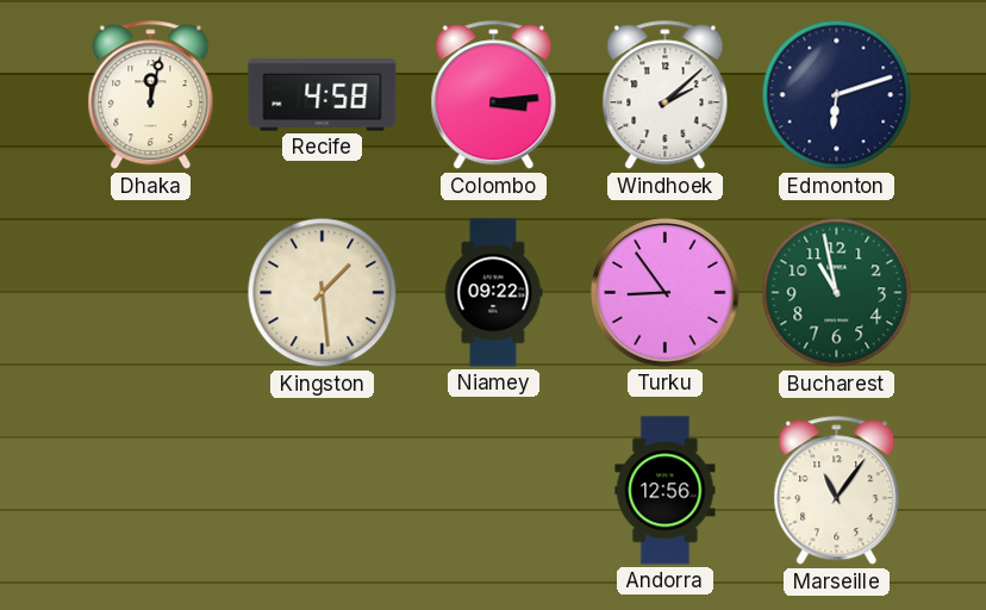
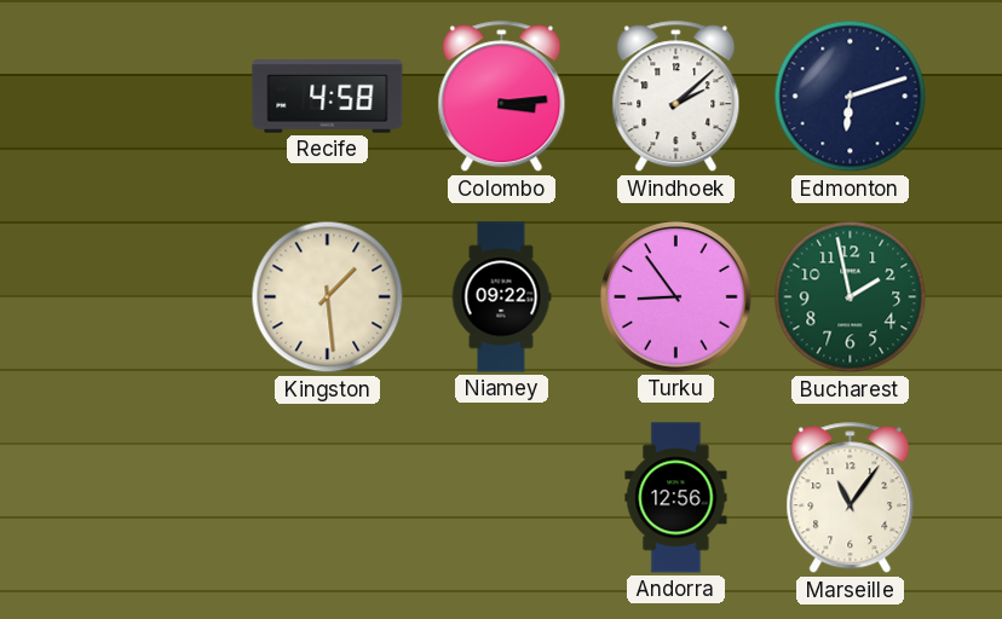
Dhaka: 12:02 -> none
Bucharest: 10:58 -> 1:58
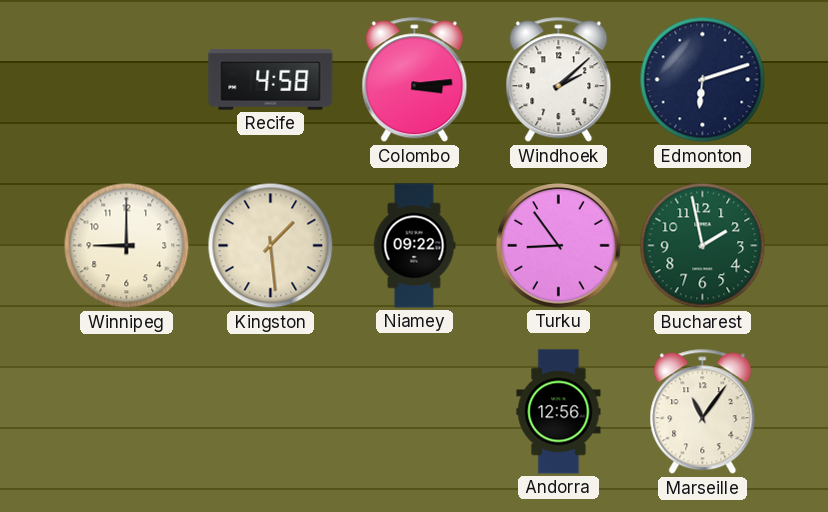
Winnipeg: none -> 9:00
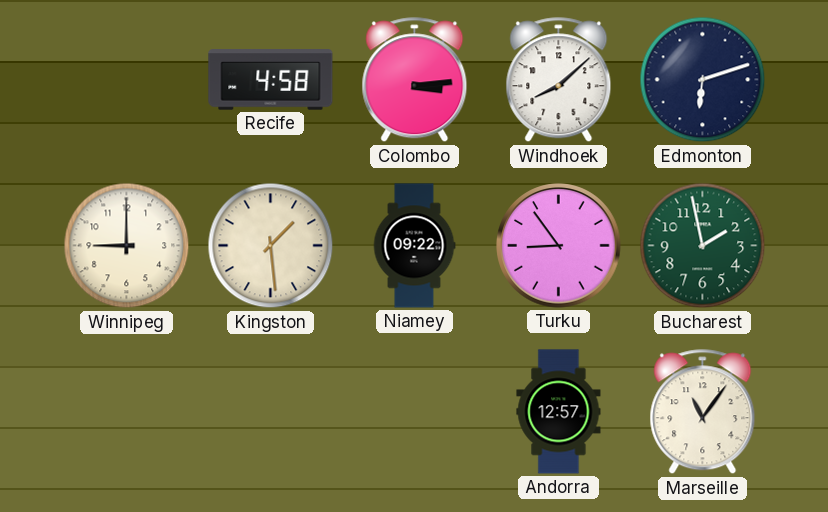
Windhoek: 2:08 -> 8:08
Andorra: 12:56 -> 12:57
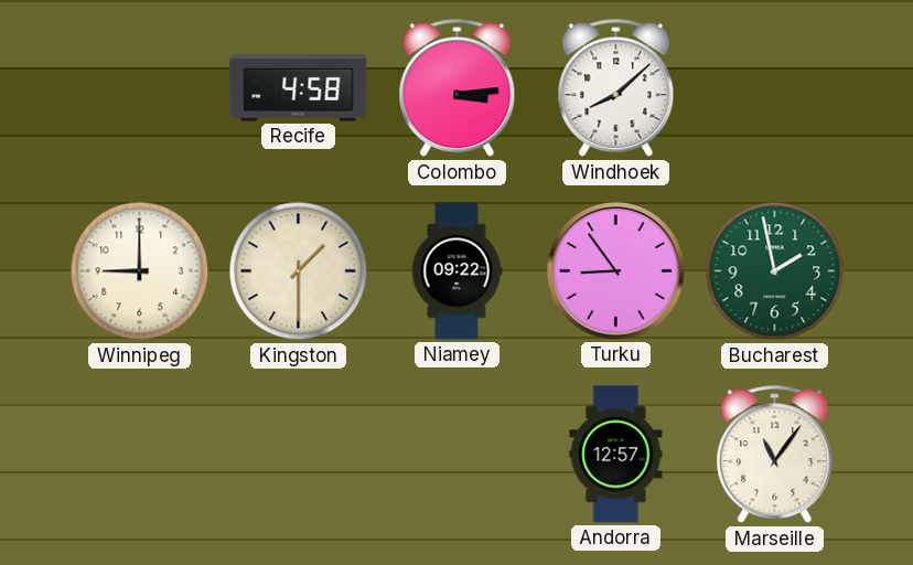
Edmonton: 6:12 -> none
Kingston: 1:29 -> 1:30
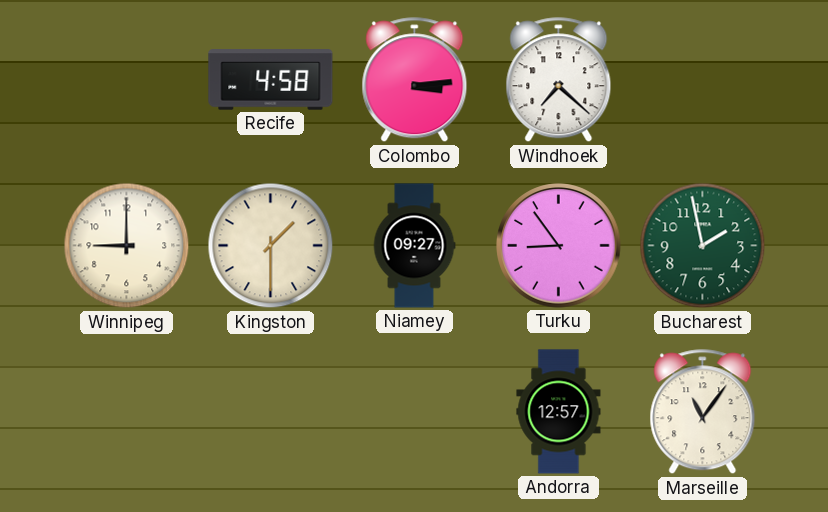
Windhoek: 8:08 -> 7:22
Niamey: 09:22 -> 09:27
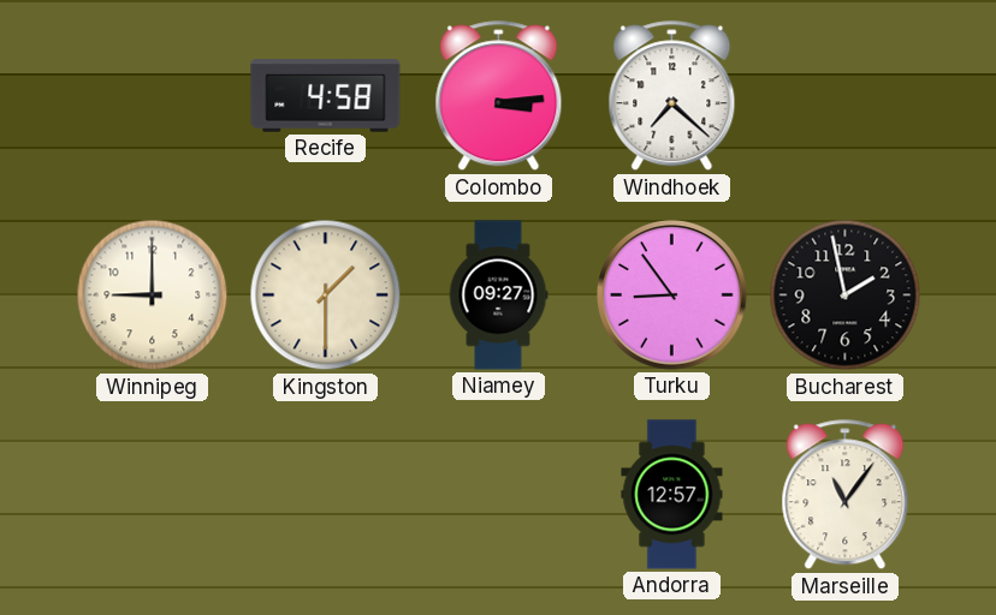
Bucharest dial: green -> black
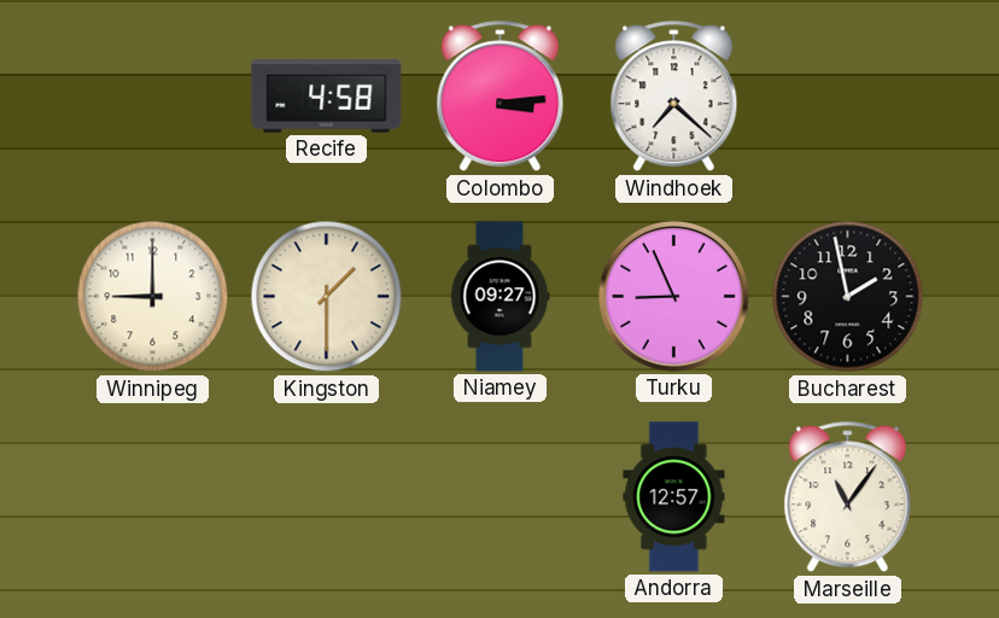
Turku: 8:54 -> 8:56
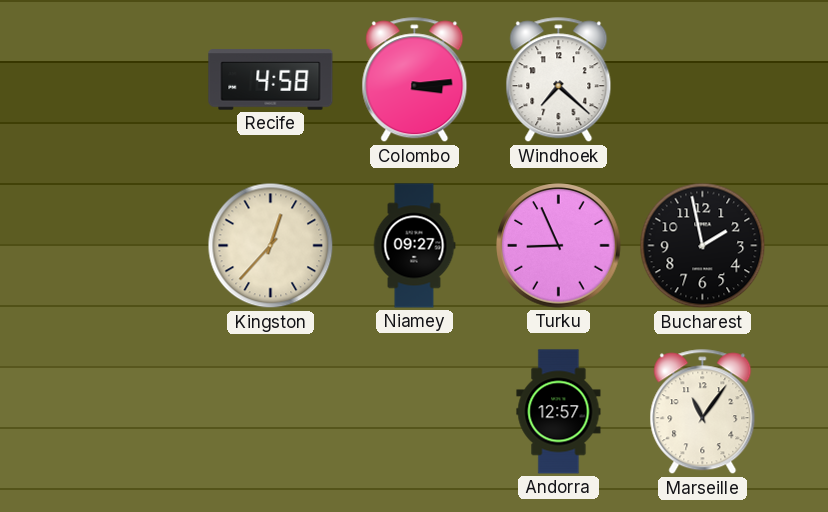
Winnipeg: 9:00 -> none
Kingston: 1:30 -> 12:37
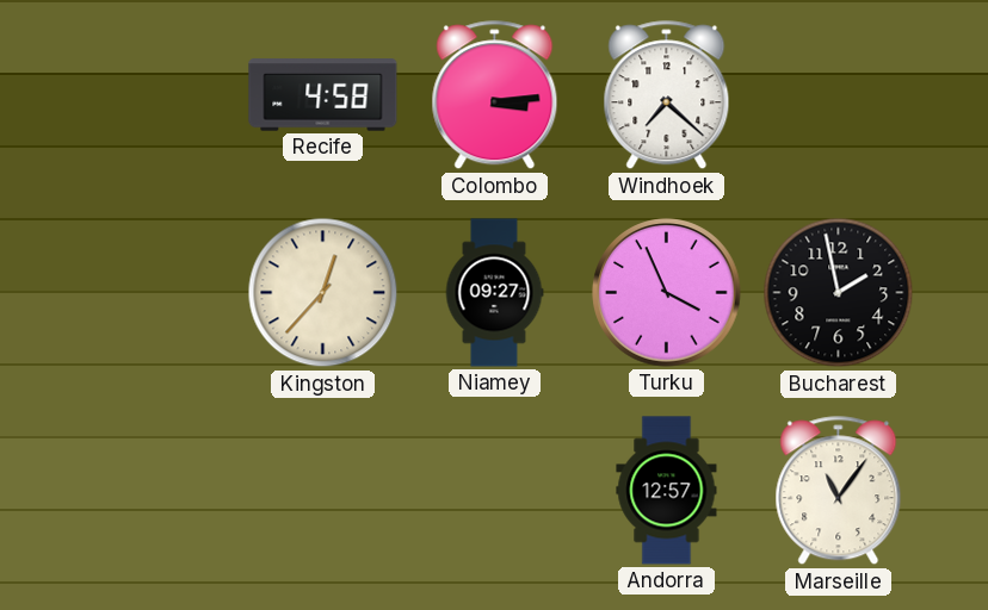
Turku: 8:56 -> 3:56
